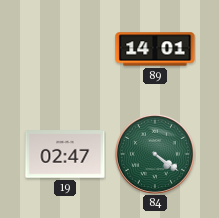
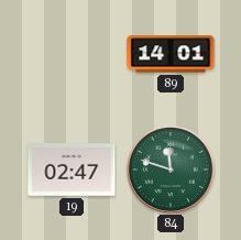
84: 4:21 -> 11:48
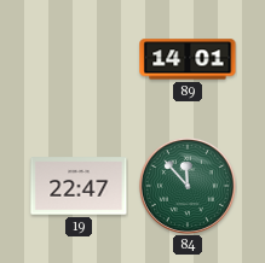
19: 02:47 -> 22:47
84: 11:48 -> 11:53
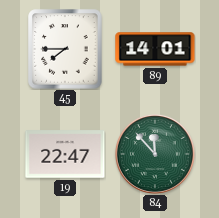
45: none -> 7:45
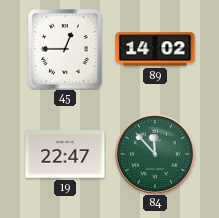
45: 7:45 -> 12:45
89: 14:01 -> 14:02
